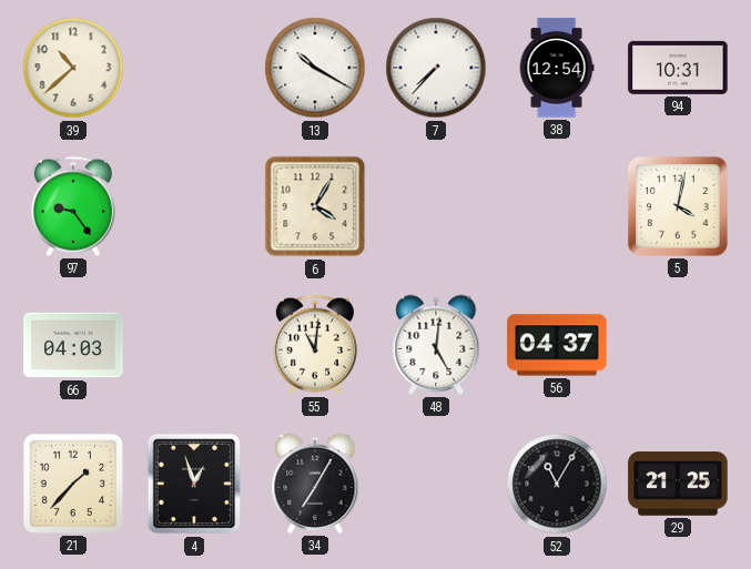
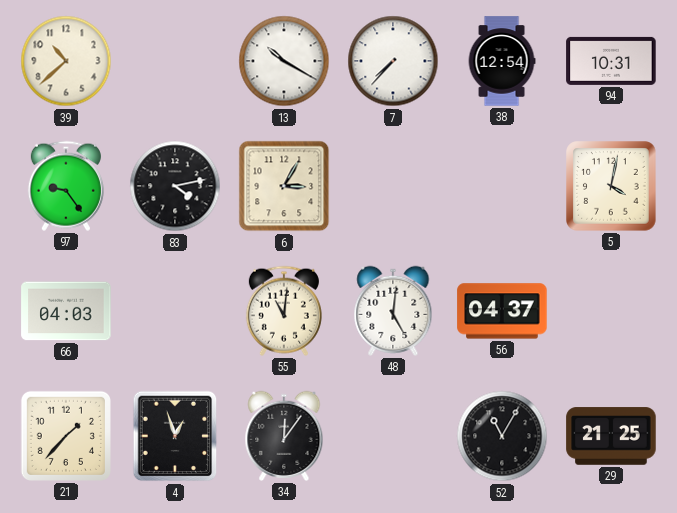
83: none -> 4:13
6: 4:05 -> 3:05
34: 7:05 -> 12:06
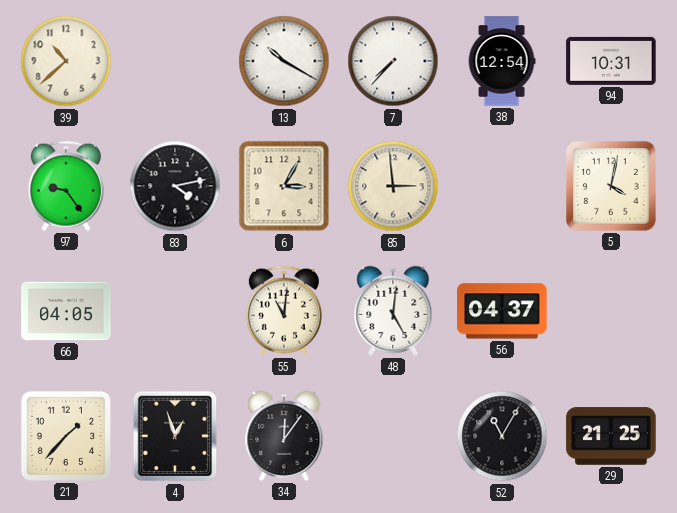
85: none -> 2:59
66: 04:03 -> 04:05
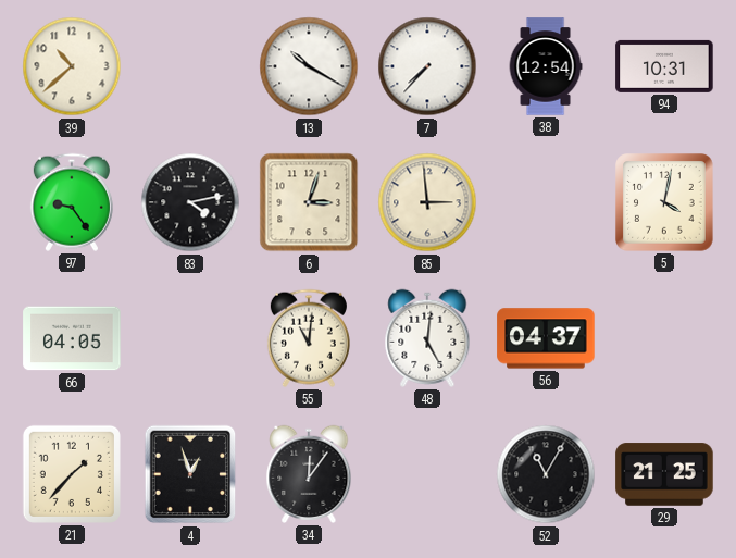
6: 3:05 -> 3:03
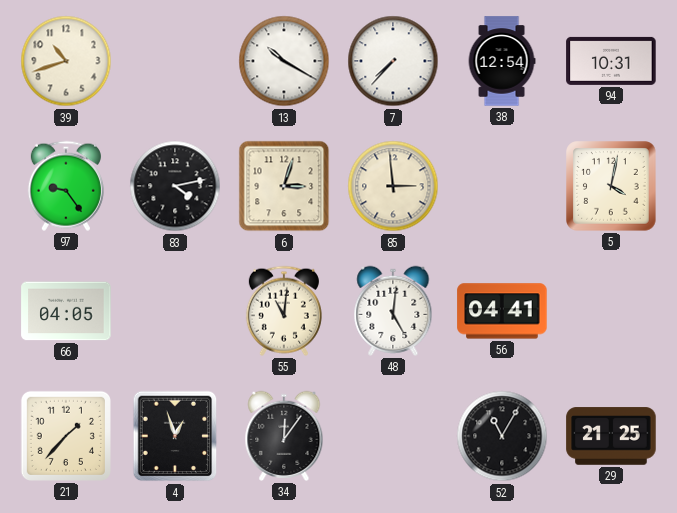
39: 10:38 -> 10:42
56: 04:37 -> 04:41
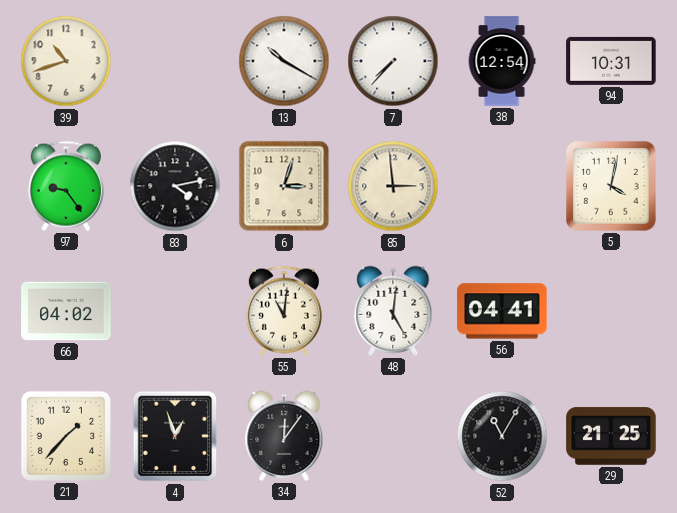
66: 04:05 -> 04:02
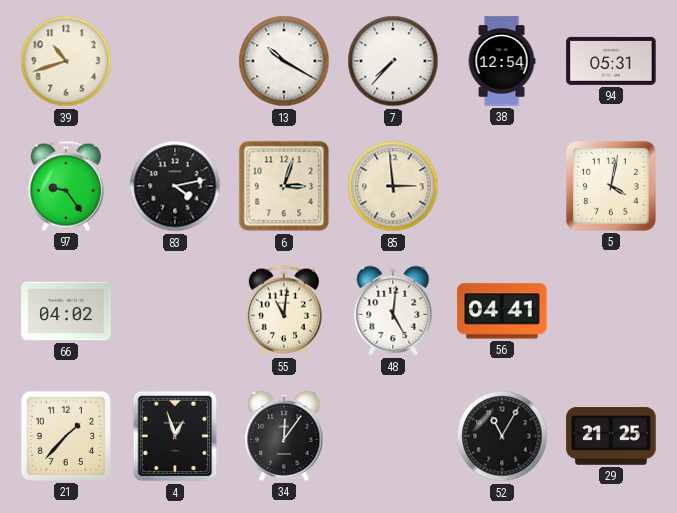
94: 10:31 -> 05:31
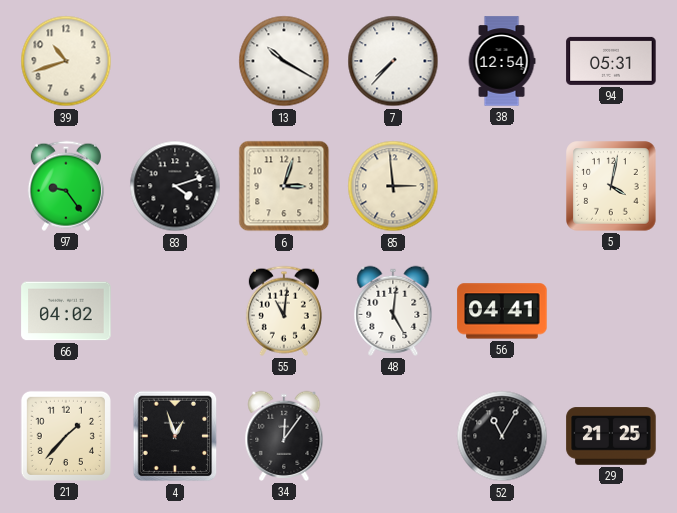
83: 4:13 -> 4:12
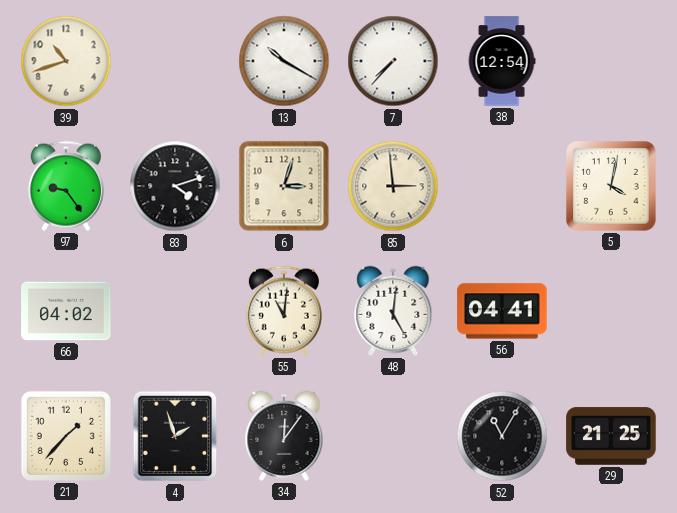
94: 05:31 -> none
4: 12:57 -> 1:57
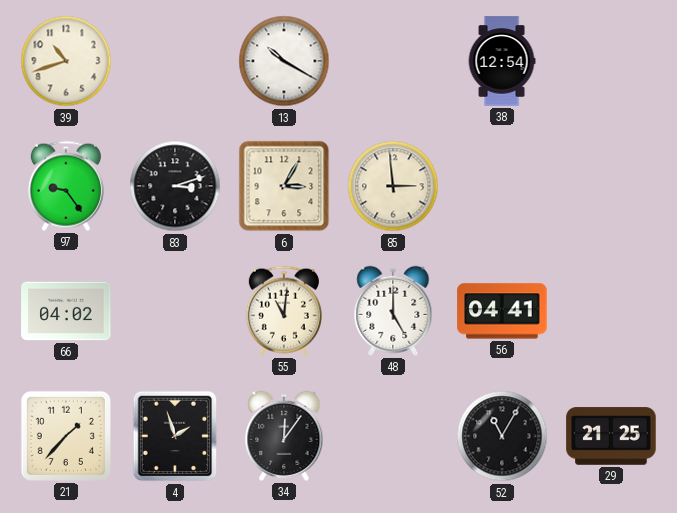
7: 7:37 -> none
83: 4:12 -> 3:12
6: 3:03 -> 3:05
5: 4:02 -> none
48: 5:01 -> 5:00
